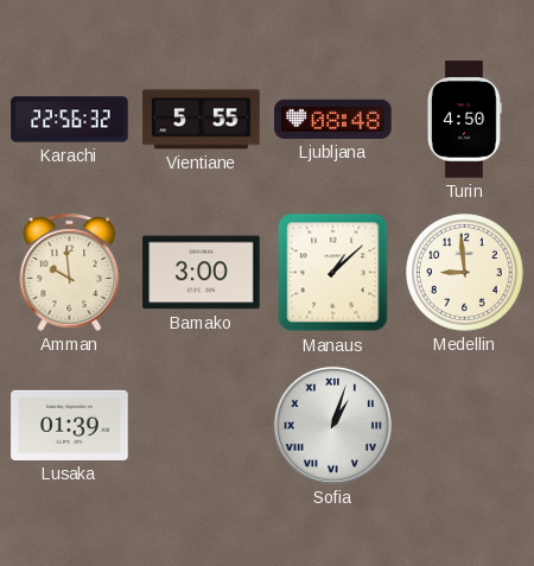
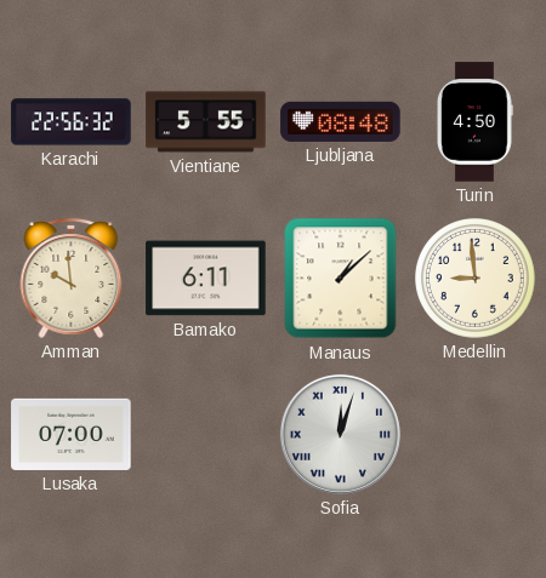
Bamako: 3:00 -> 6:11
Lusaka: 01:39 -> 07:00
Sofia: 1:03 -> 12:03
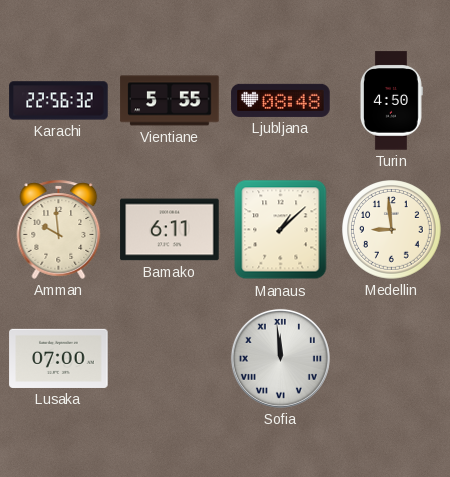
Sofia: 12:03 -> 11:59
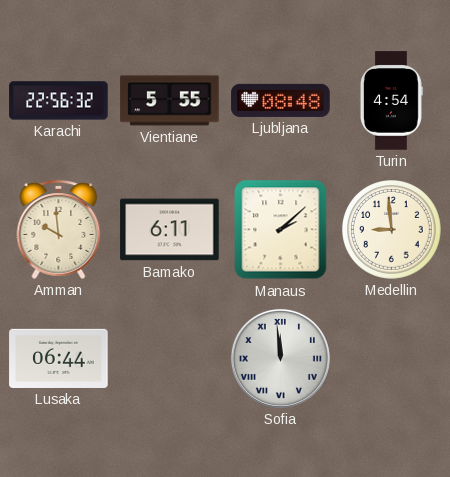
Turin: 4:50 -> 4:54
Manaus: 1:08 -> 2:08
Lusaka: 07:00 -> 06:44
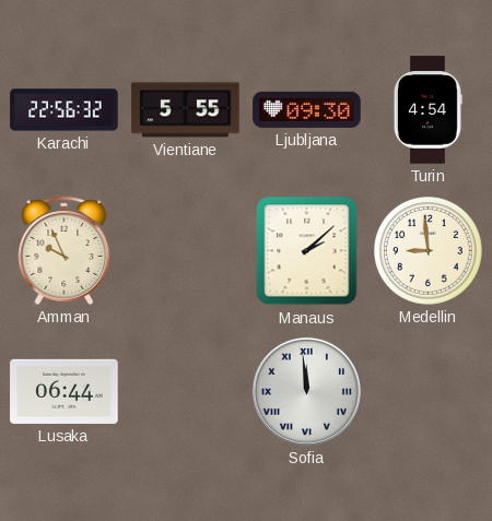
Ljubljana: 08:48 -> 09:30
Amman: 9:59 -> 9:56
Bamako: 6:11 -> none
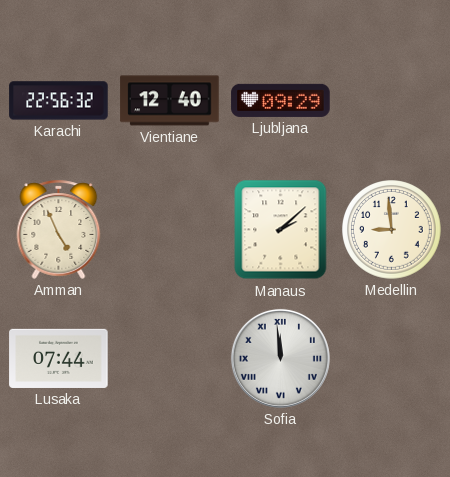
Vientiane: 5:55 -> 12:40
Ljubljana: 09:30 -> 09:29
Turin: 4:54 -> none
Amman: 9:56 -> 4:56
Lusaka: 06:44 -> 07:44
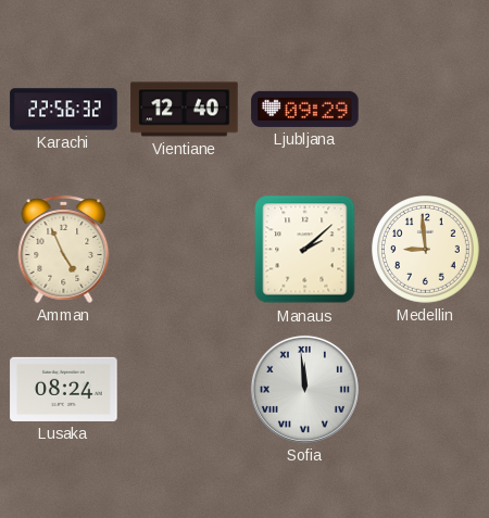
Lusaka: 07:44 -> 08:24
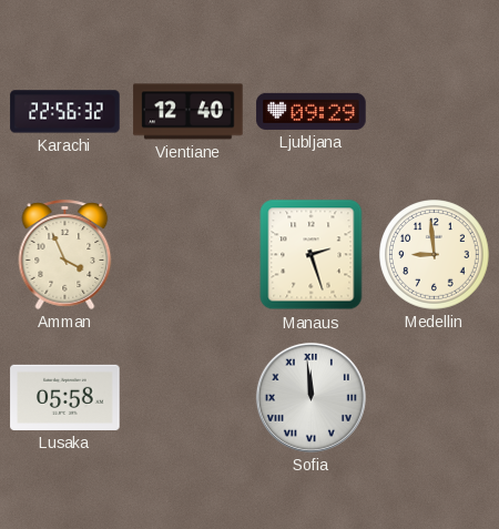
Amman: 4:56 -> 3:56
Manaus: 2:08 -> 2:27
Lusaka: 08:24 -> 05:58
